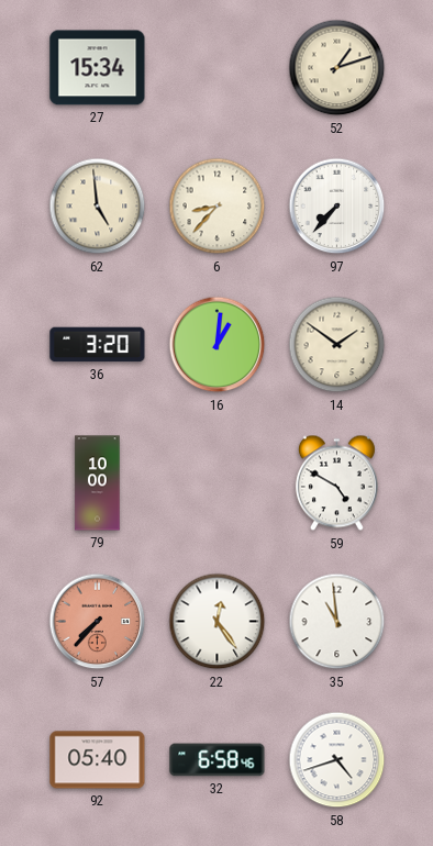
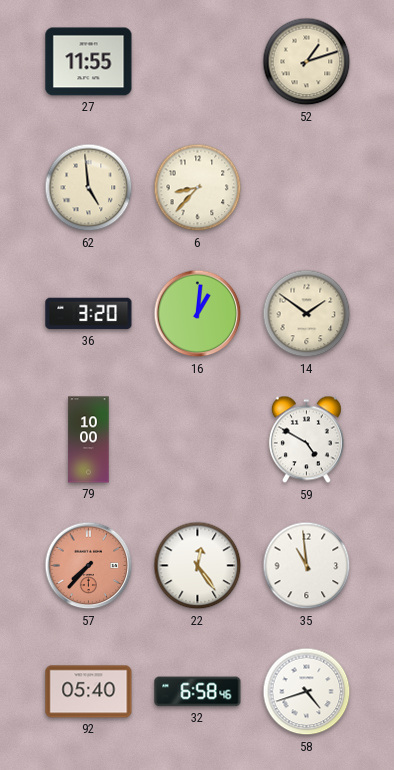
27: 15:34 -> 11:55
97: 7:37 -> none
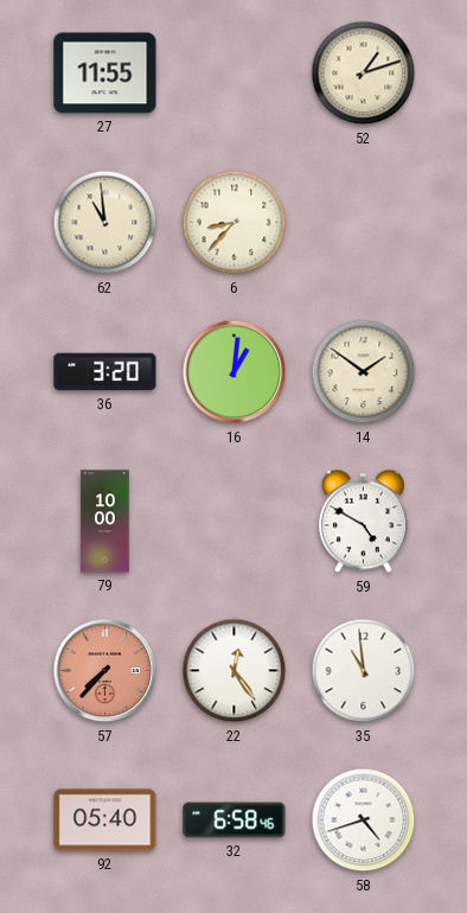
62: 4:59 -> 10:59
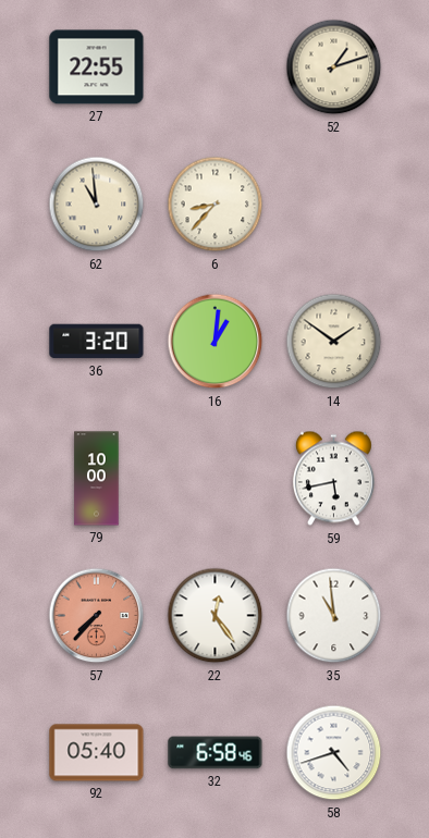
27: 11:55 -> 22:55
59: 4:50 -> 5:43
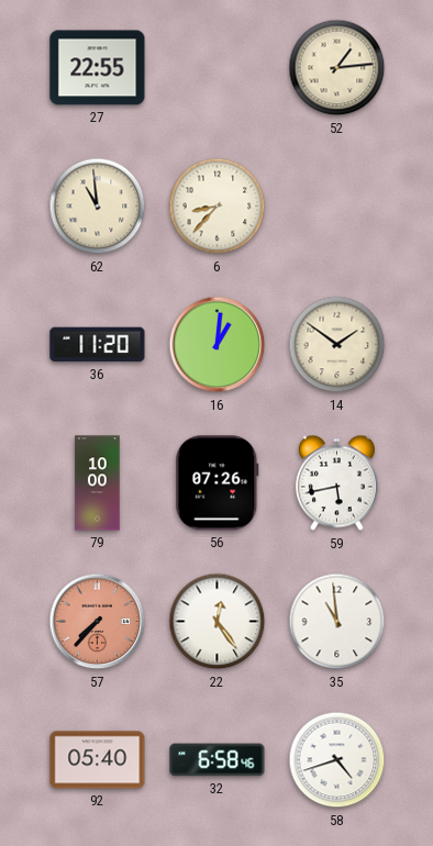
52: 1:12 -> 1:14
36: 3:20 -> 11:20
56: none -> 07:26
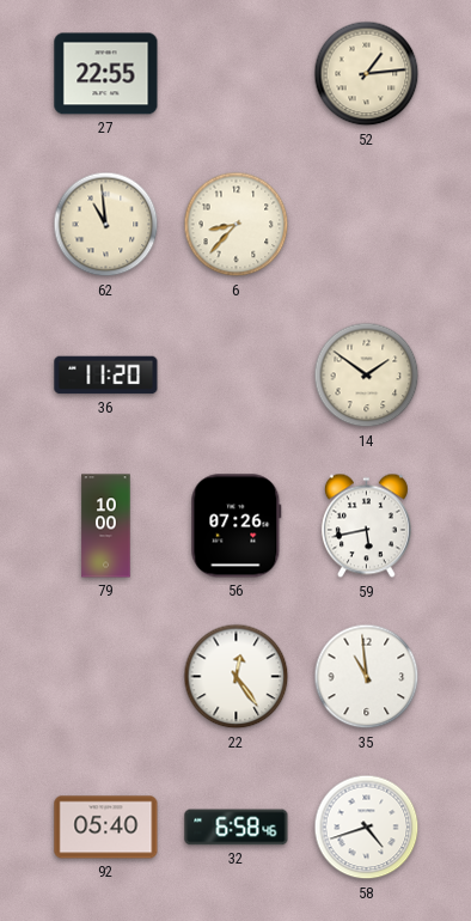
16: 1:01 -> none
57: 7:37 -> none
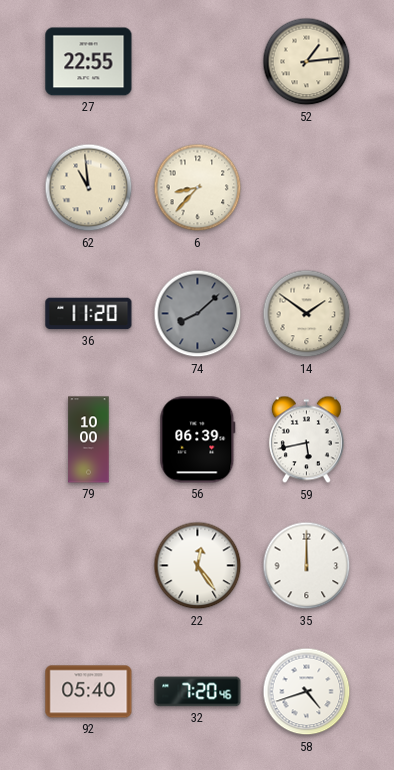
74: none -> 8:08
56: 07:26 -> 06:39
35: 10:59 -> 12:00
32: 6:58 -> 7:20
